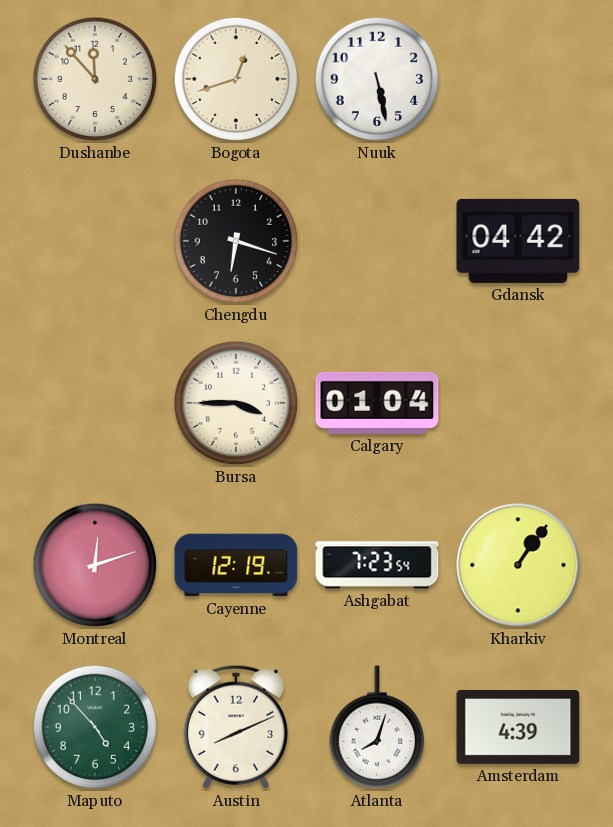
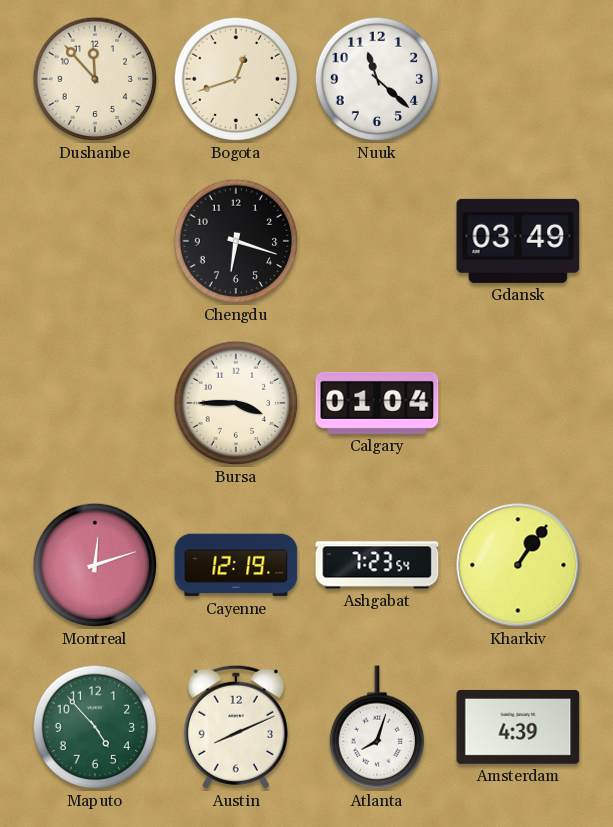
Nuuk: 5:28 -> 11:22
Gdansk: 04:42 -> 03:49
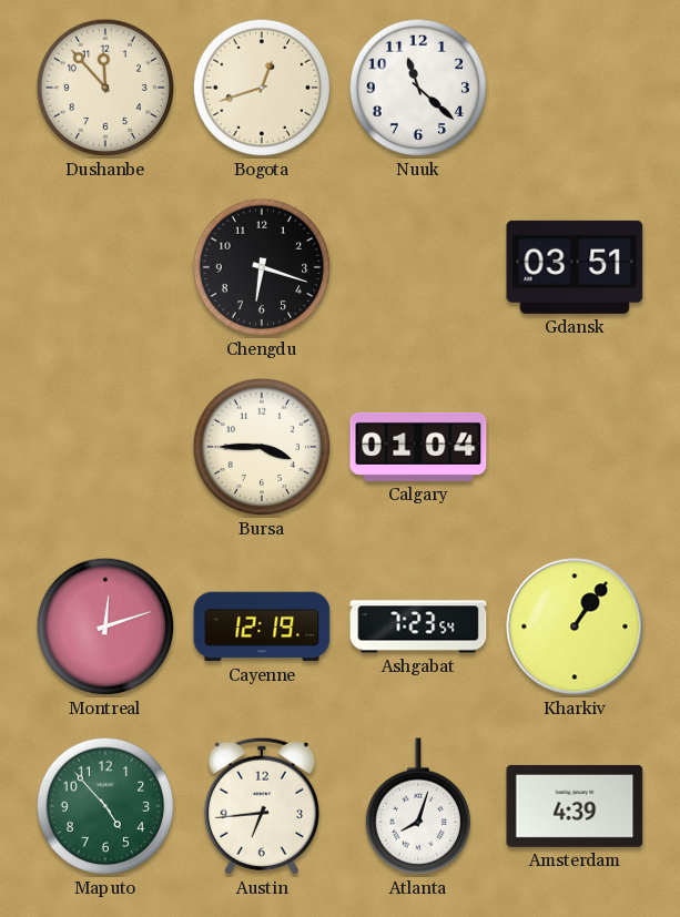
Gdansk: 03:49 -> 03:51
Austin: 8:11 -> 6:44
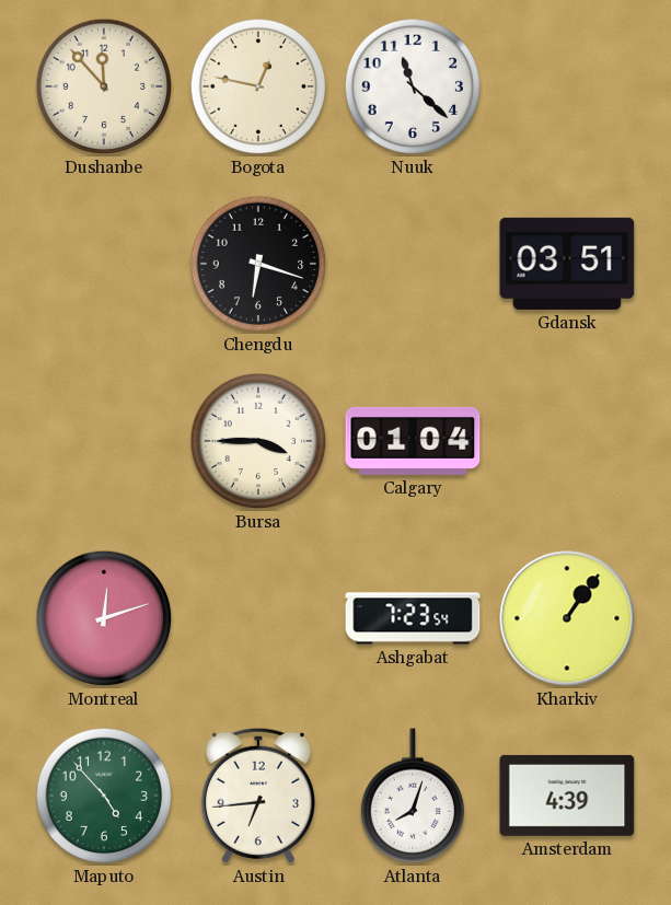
Bogota: 12:42 -> 12:47
Cayenne: 12:19 -> none
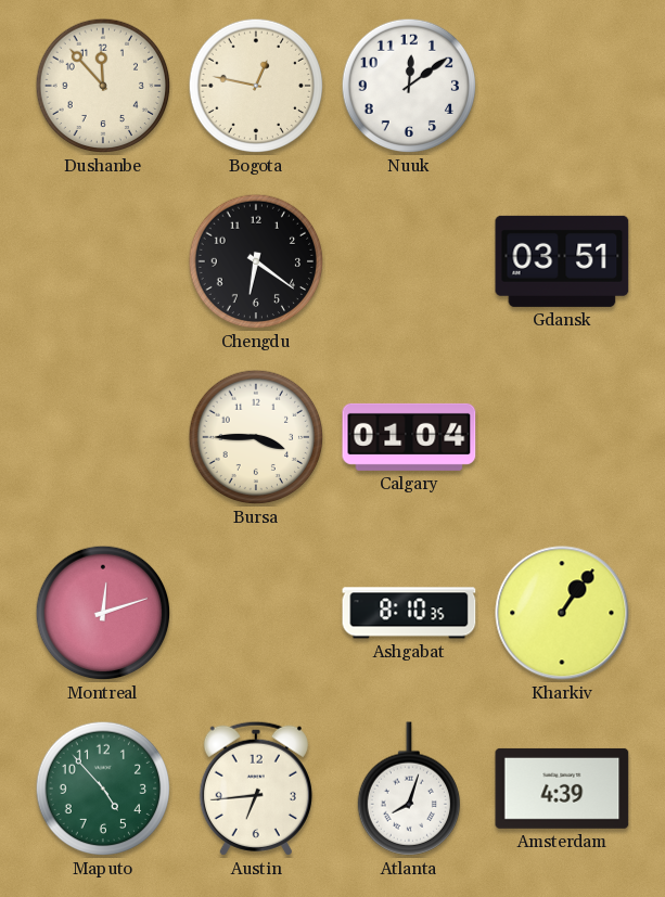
Nuuk: 11:22 -> 12:09
Chengdu: 6:18 -> 6:21
Ashgabat: 7:23 -> 8:10
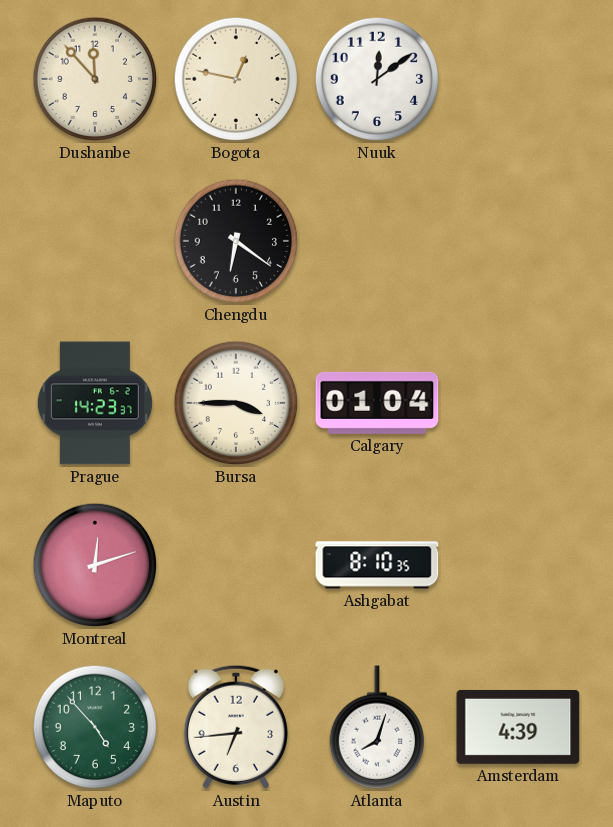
Gdansk: 03:51 -> none
Prague: none -> 14:23
Kharkiv: 1:06 -> none
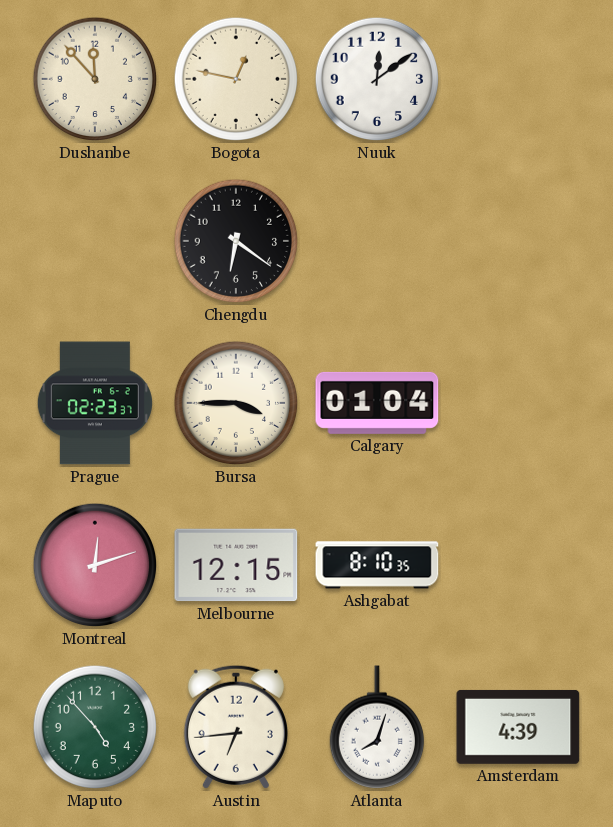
Prague: 14:23 -> 02:23
Melbourne: none -> 12:15
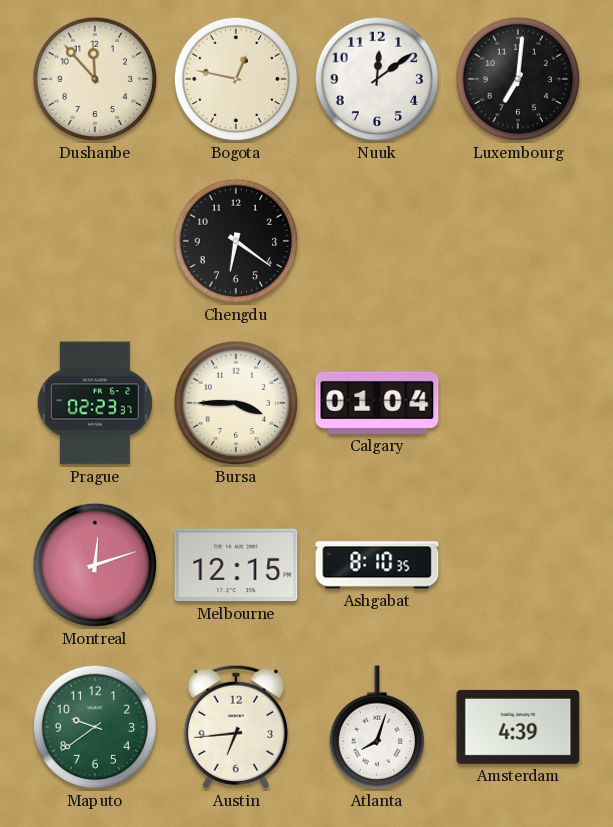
Luxembourg: none -> 7:01
Maputo: 4:53 -> 9:39
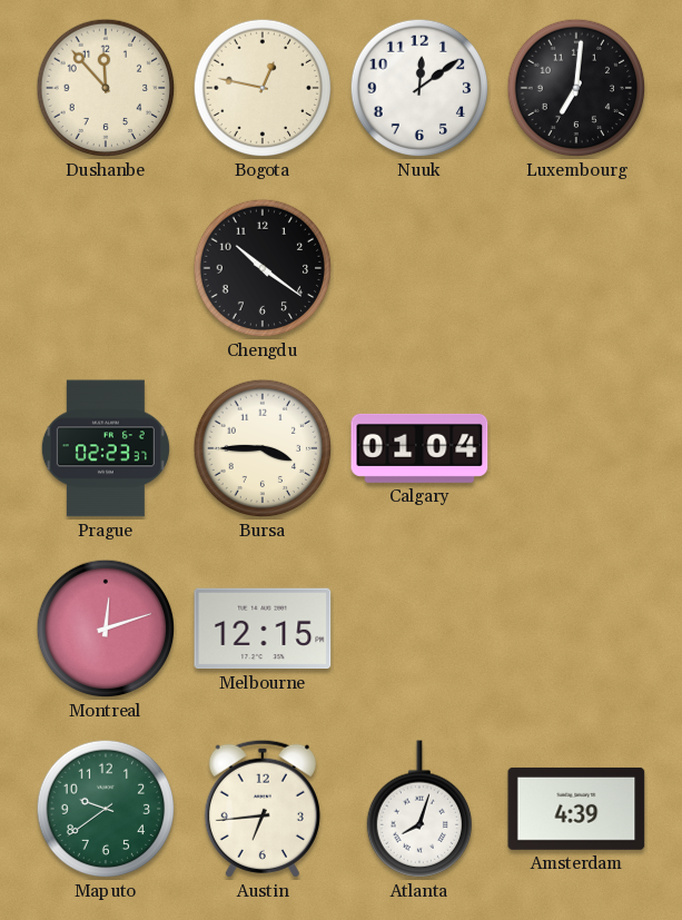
Chengdu: 6:21 -> 10:21
Ashgabat: 8:10 -> none
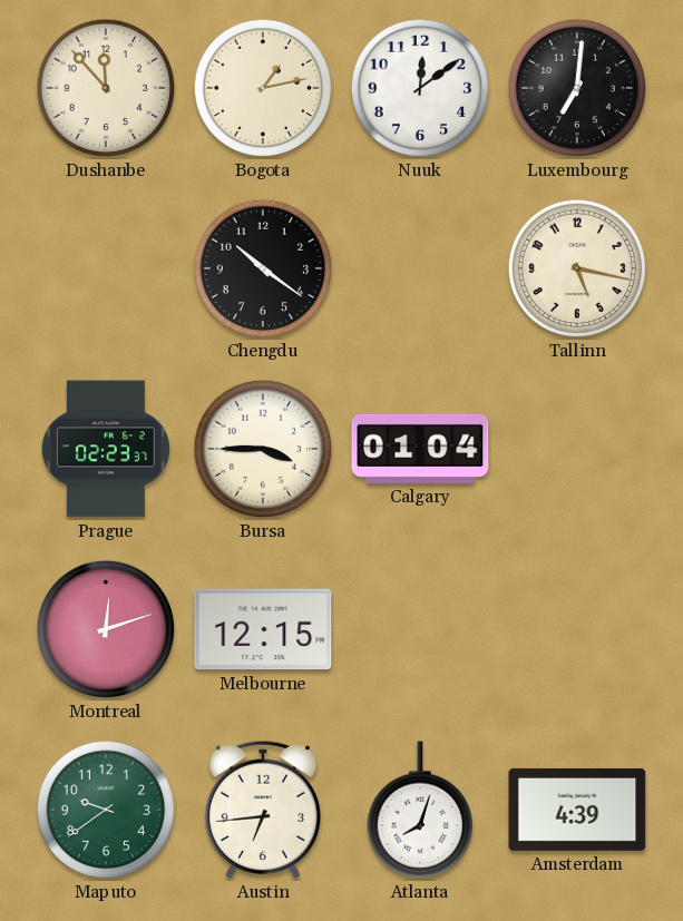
Bogota: 12:47 -> 1:13
Tallinn: none -> 5:17
